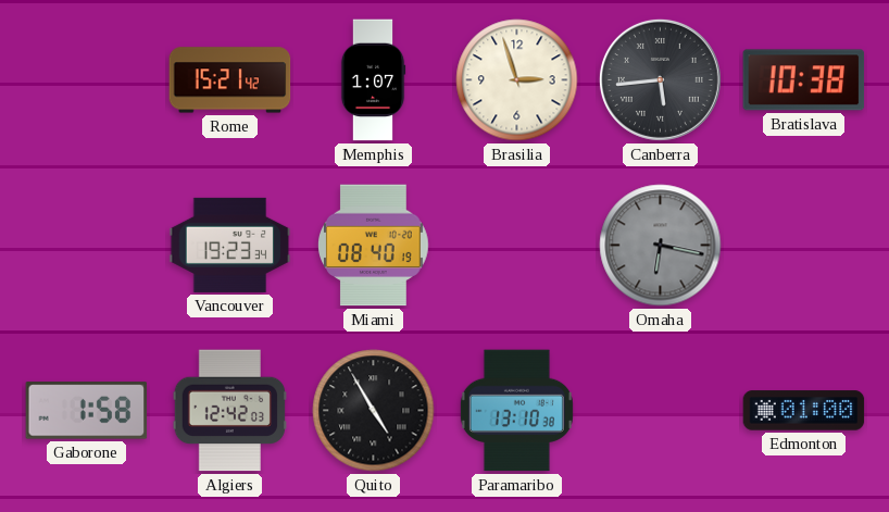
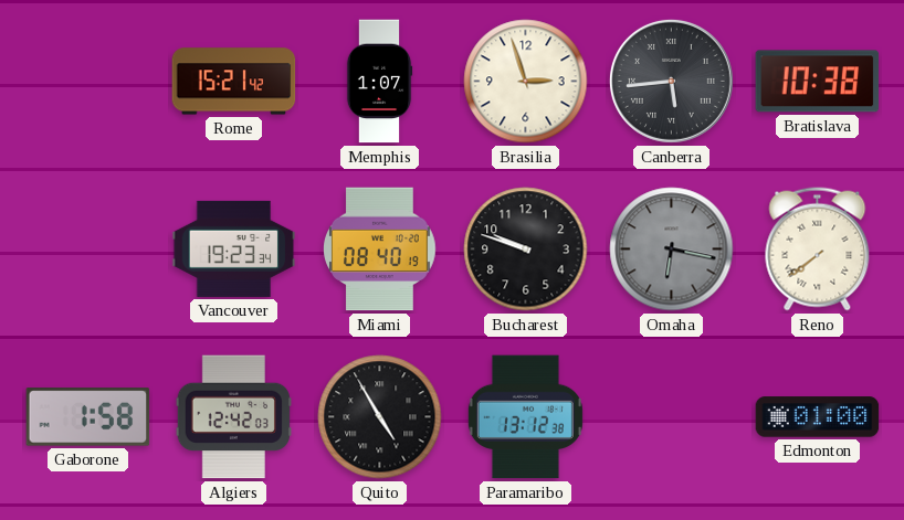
Bucharest: none -> 9:48
Reno: none -> 7:39
Paramaribo: 13:10 -> 13:12
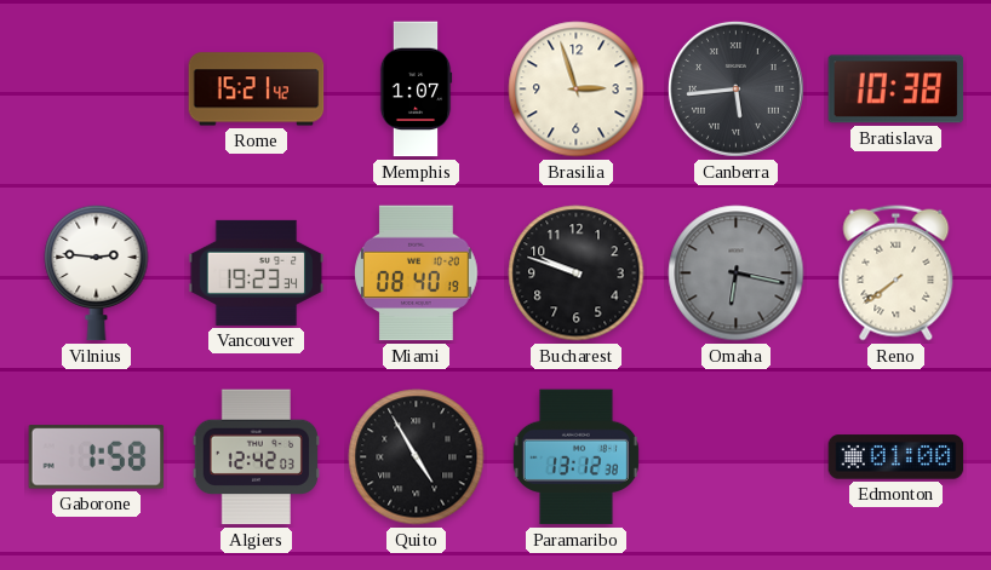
Vilnius: none -> 2:46
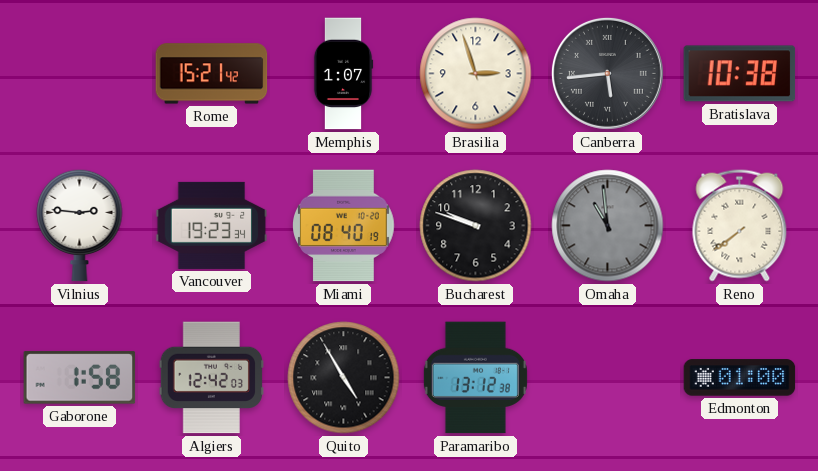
Omaha: 6:17 -> 10:59
